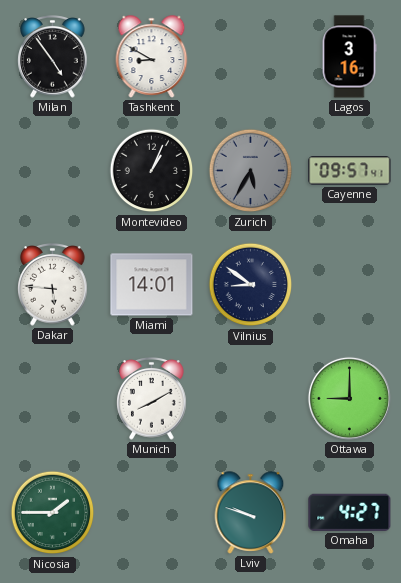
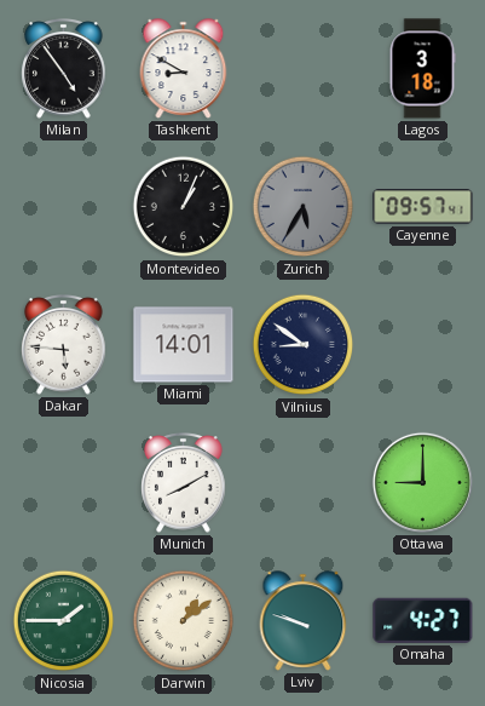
Lagos: 3:16 -> 3:18
Darwin: none -> 1:09
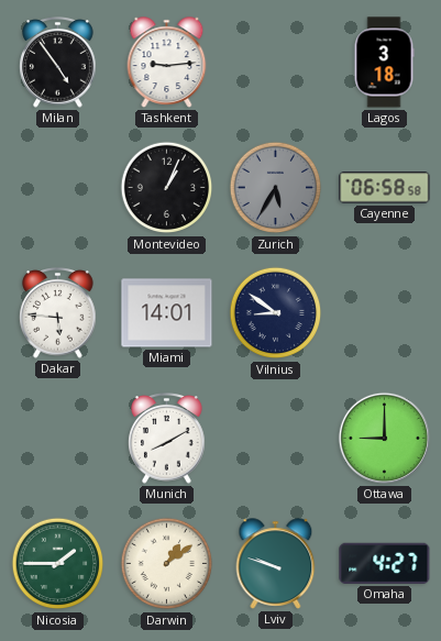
Tashkent: 8:50 -> 9:14
Cayenne: 09:57 -> 06:58
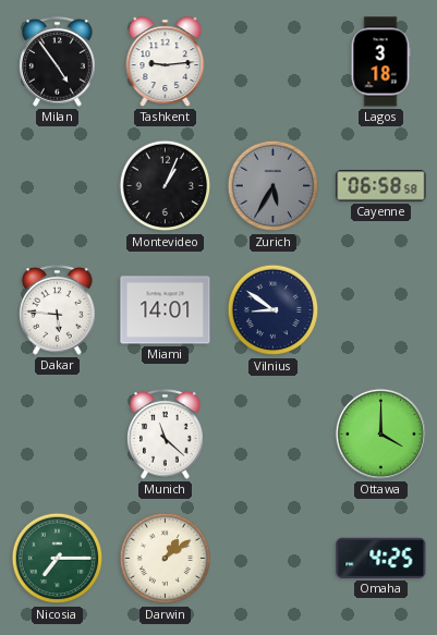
Munich: 8:10 -> 11:22
Ottawa: 9:00 -> 4:00
Nicosia: 1:45 -> 7:15
Lviv: 9:48 -> none
Omaha: 4:27 -> 4:25
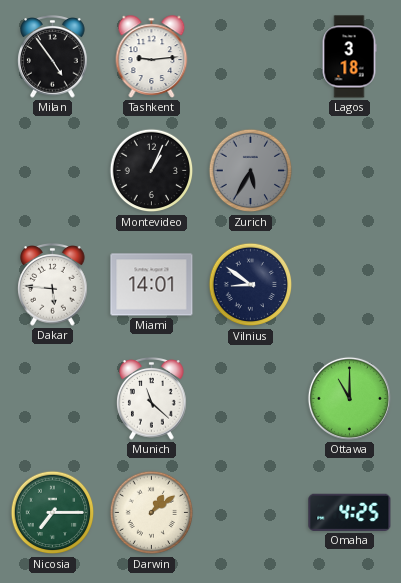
Cayenne: 06:58 -> none
Ottawa: 4:00 -> 11:00
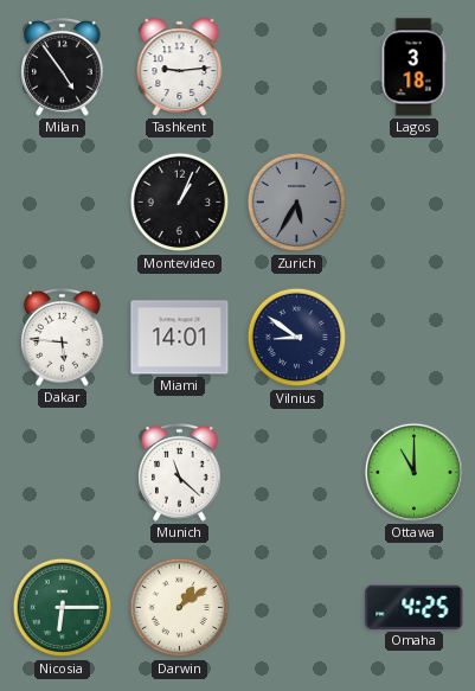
Nicosia: 7:15 -> 6:15
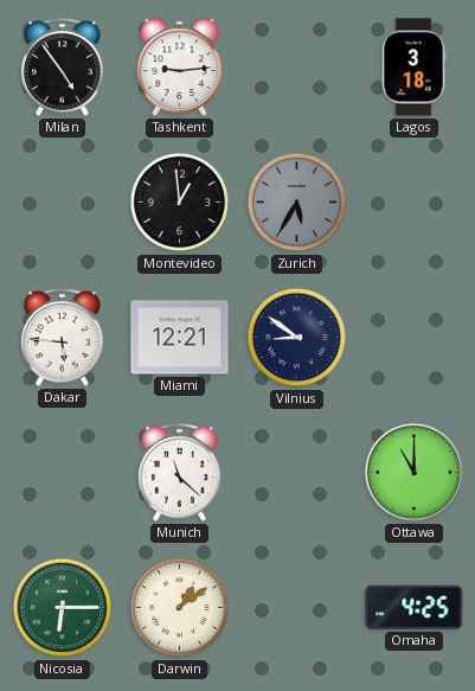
Montevideo: 1:04 -> 12:59
Miami: 14:01 -> 12:21
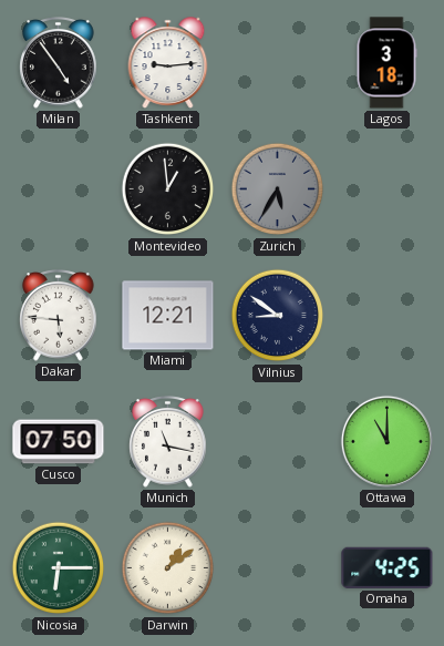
Cusco: none -> 07:50
Munich: 11:22 -> 11:17
